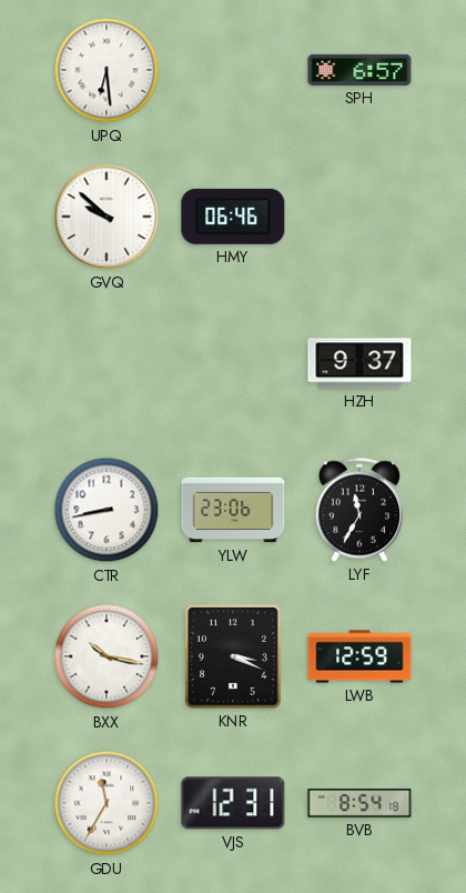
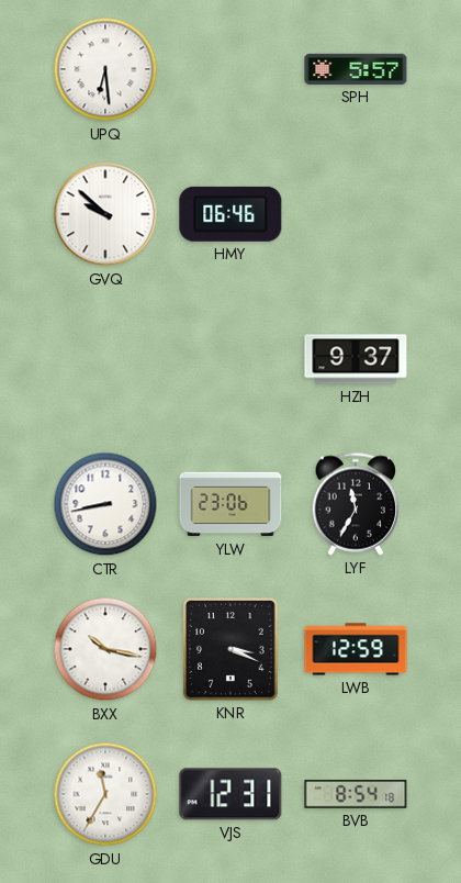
SPH: 6:57 -> 5:57
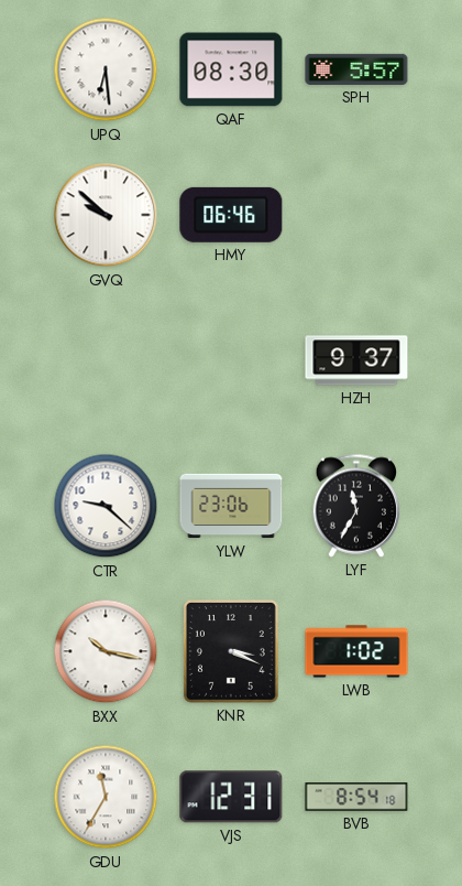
QAF: none -> 08:30
CTR: 8:43 -> 9:22
LWB: 12:59 -> 1:02
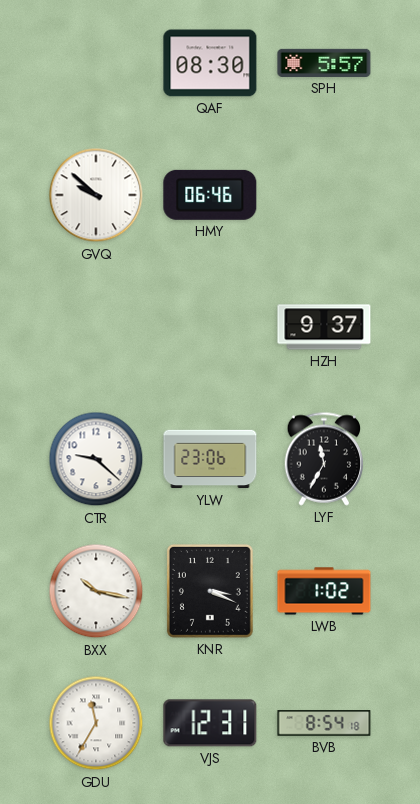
UPQ: 6:29 -> none
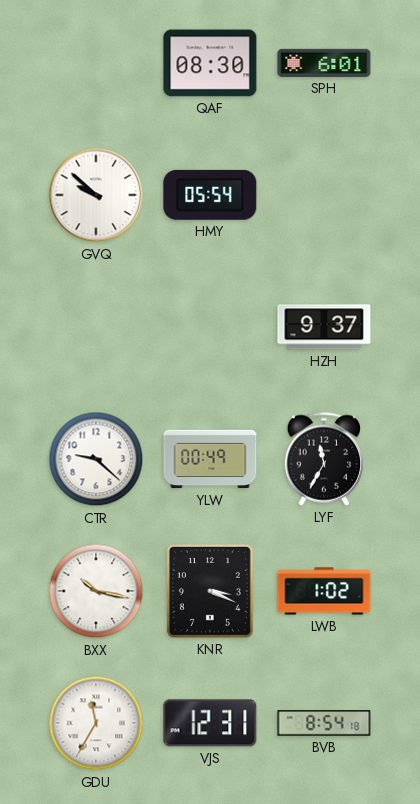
SPH: 5:57 -> 6:01
HMY: 06:46 -> 05:54
YLW: 23:06 -> 00:49
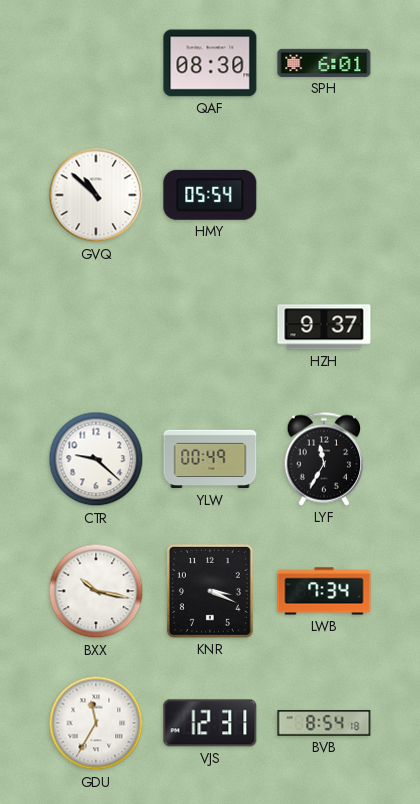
GVQ: 9:52 -> 10:52
LWB: 1:02 -> 7:34
